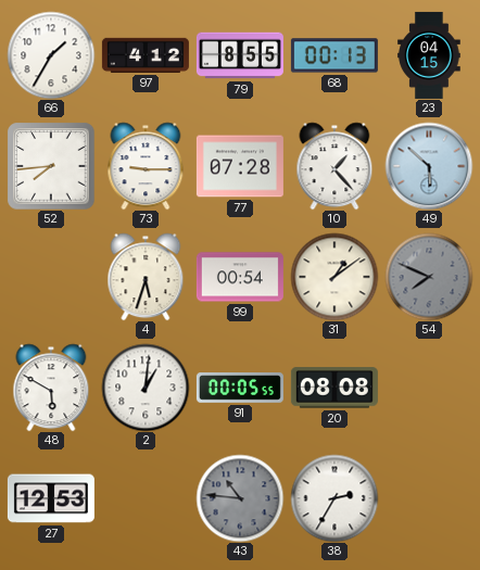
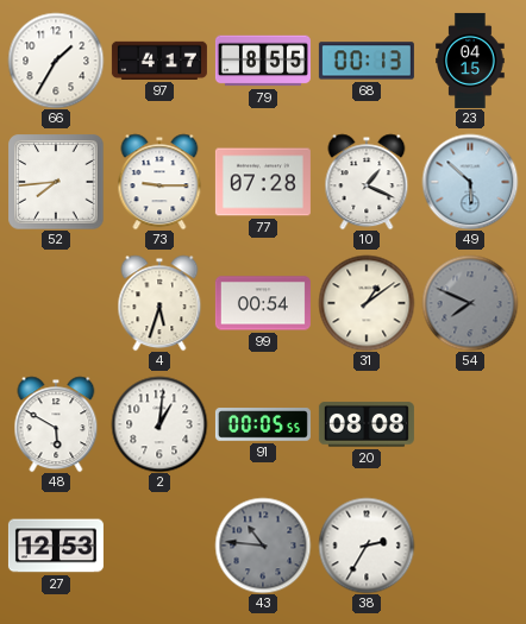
97: 4:12 -> 4:17
10: 1:23 -> 1:19
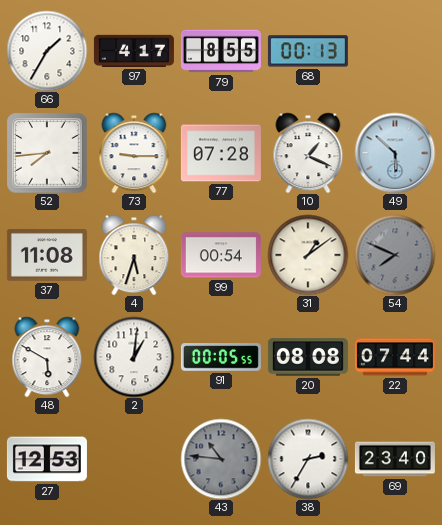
23: 04:15 -> none
37: none -> 11:08
22: none -> 07:44
69: none -> 23:40
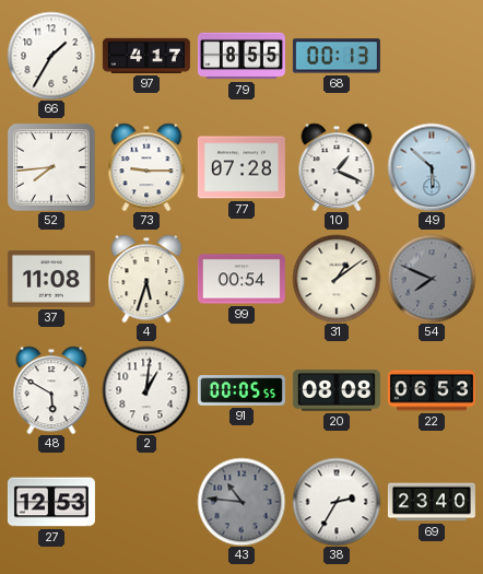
22: 07:44 -> 06:53
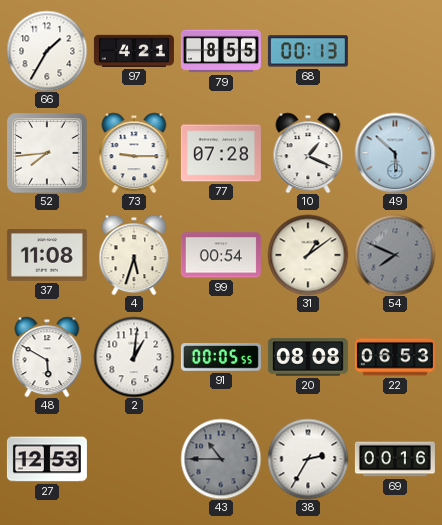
97: 4:17 -> 4:21
43: 10:46 -> 10:45
69: 23:40 -> 00:16
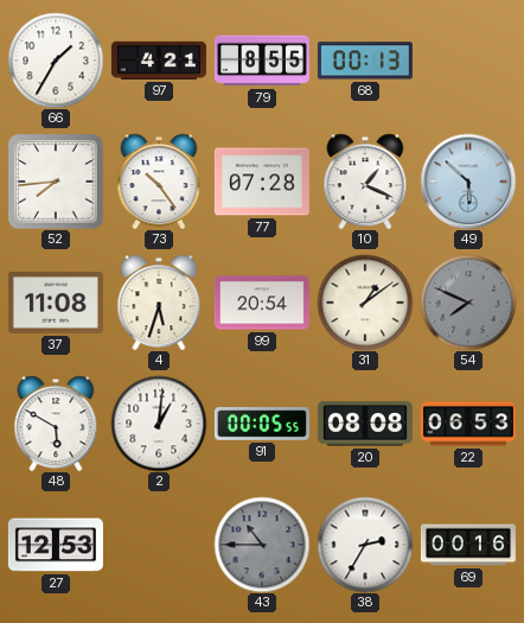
73: 9:15 -> 10:24
99: 00:54 -> 20:54
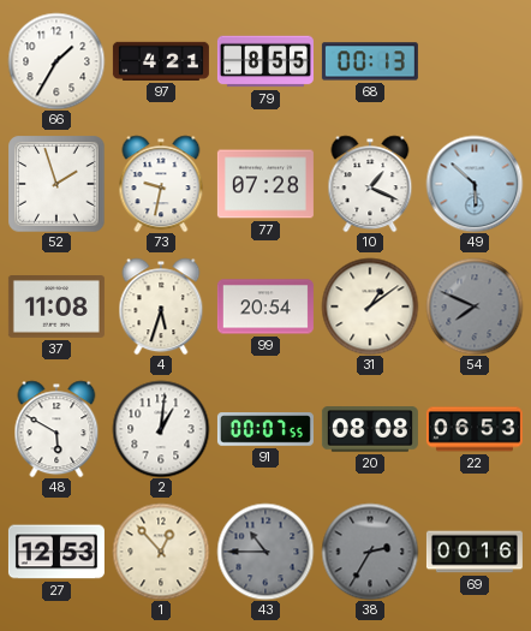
52: 7:44 -> 1:57
73: 10:24 -> 9:32
91: 00:05 -> 00:07
1: none -> 12:53
38 dial: white -> grey
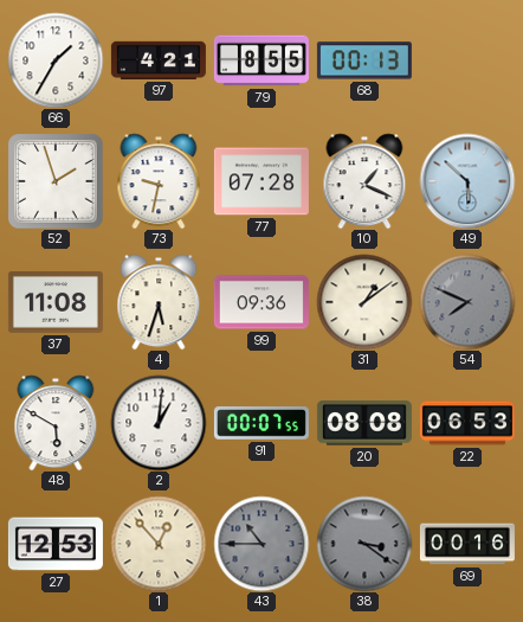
99: 20:54 -> 09:36
38: 2:35 -> 3:21
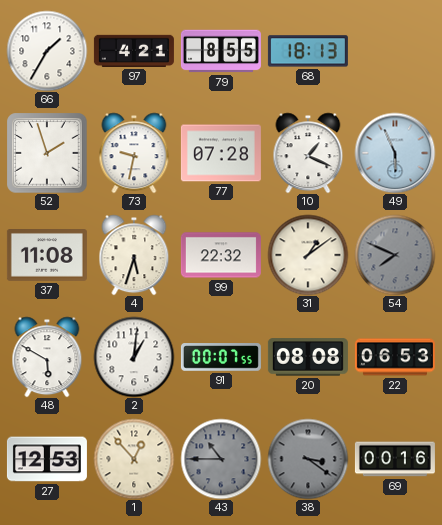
68: 00:13 -> 18:13
49: 5:52 -> 5:56
99: 09:36 -> 22:32
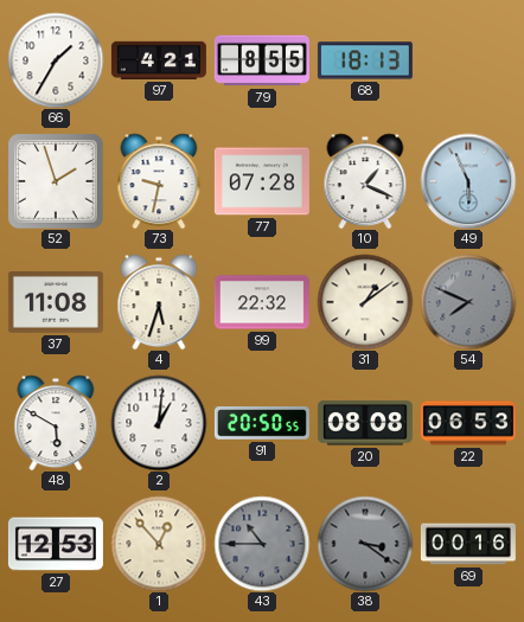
91: 00:07 -> 20:50
